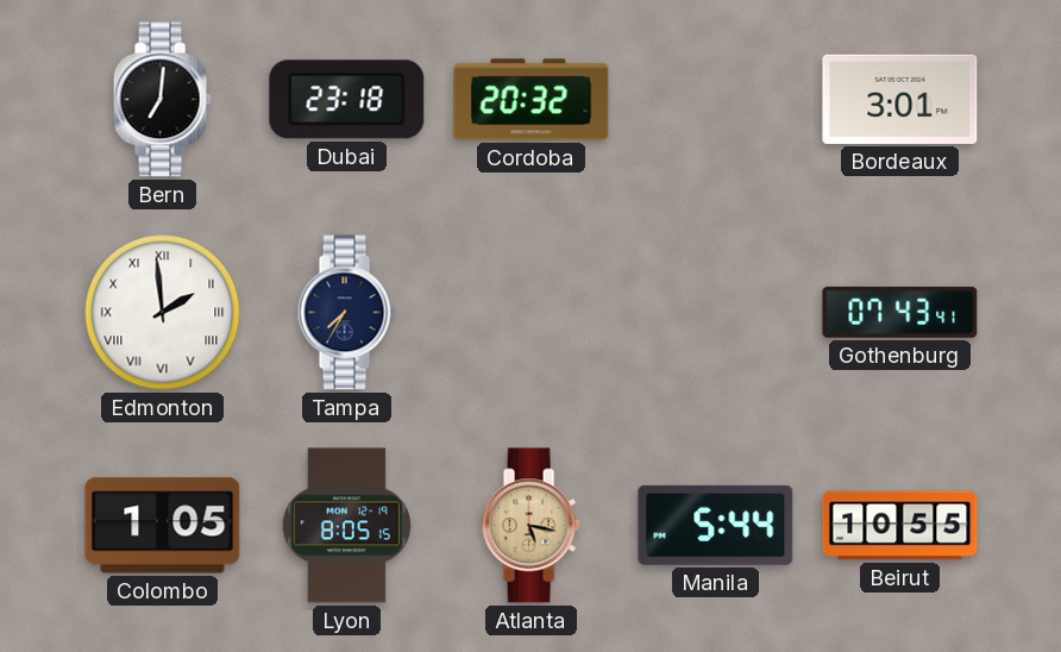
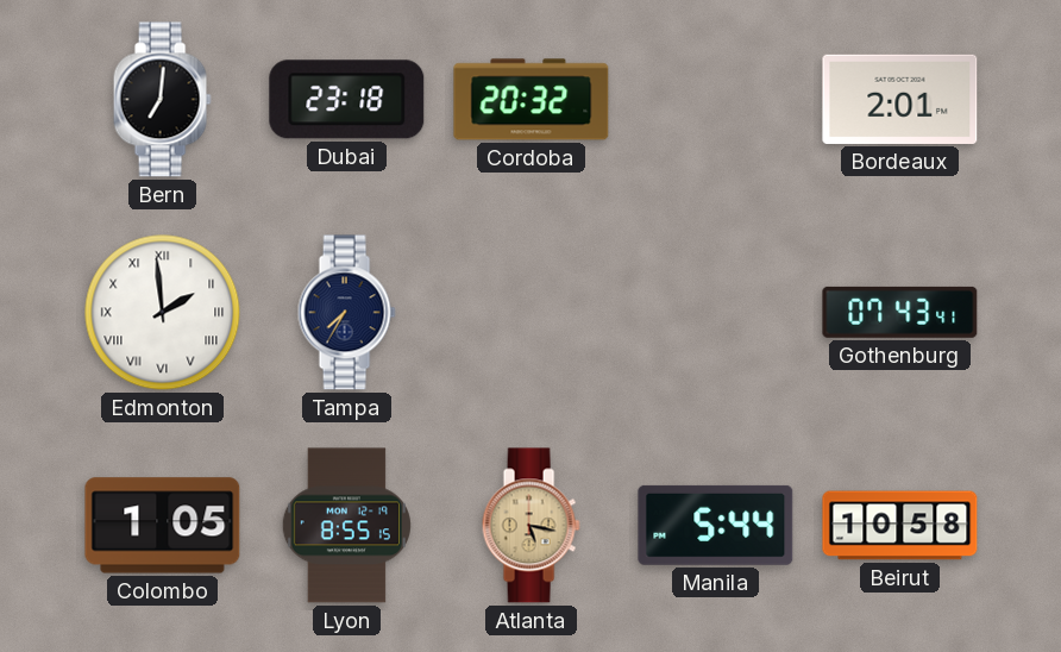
Bordeaux: 3:01 -> 2:01
Lyon: 8:05 -> 8:55
Beirut: 10:55 -> 10:58
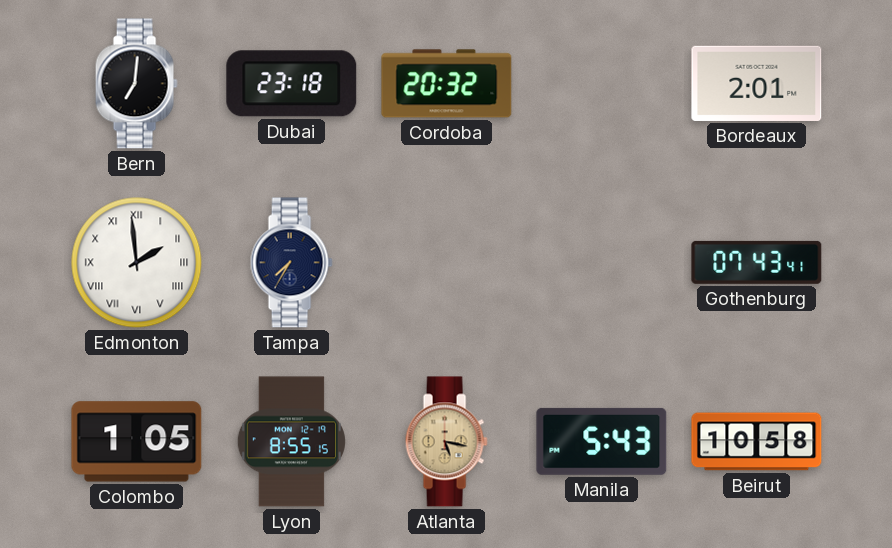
Manila: 5:44 -> 5:43
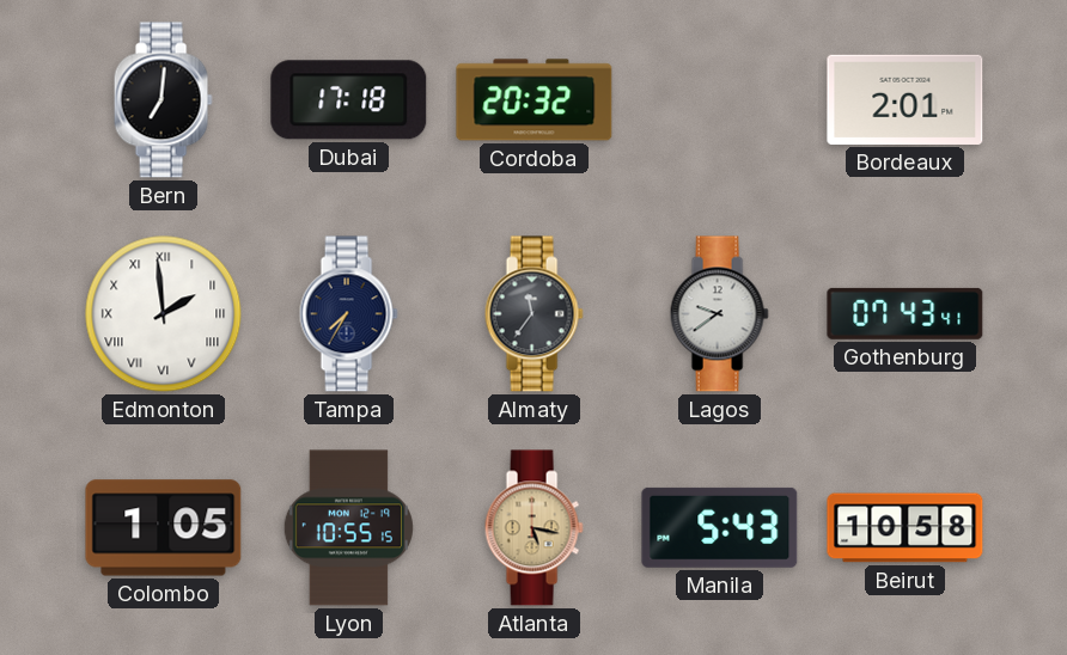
Dubai: 23:18 -> 17:18
Almaty: none -> 11:36
Lagos: none -> 9:39
Lyon: 8:55 -> 10:55
